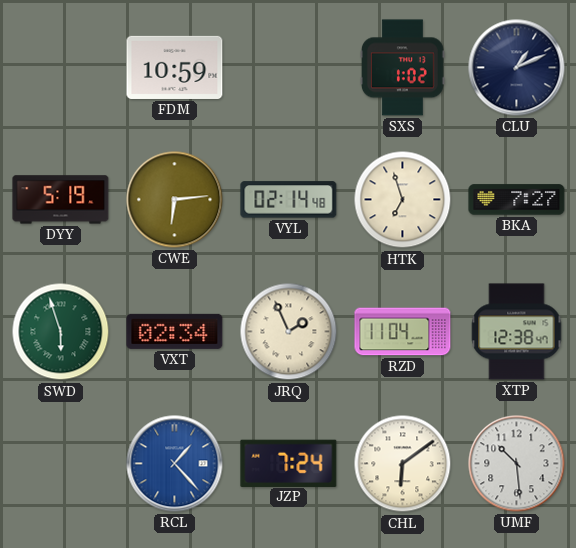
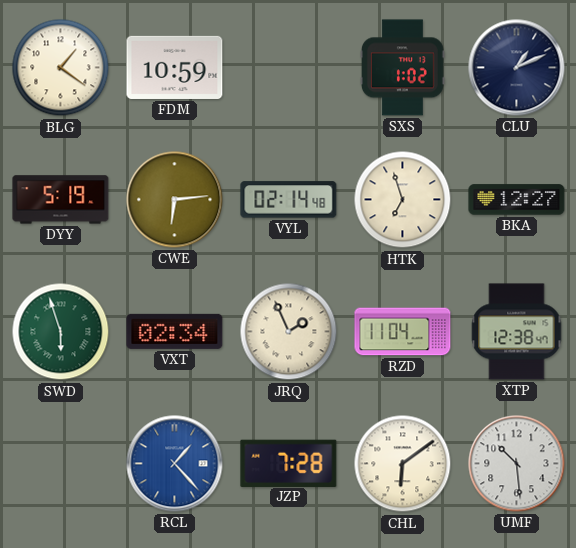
BLG: none -> 1:21
BKA: 7:27 -> 12:27
JZP: 7:24 -> 7:28
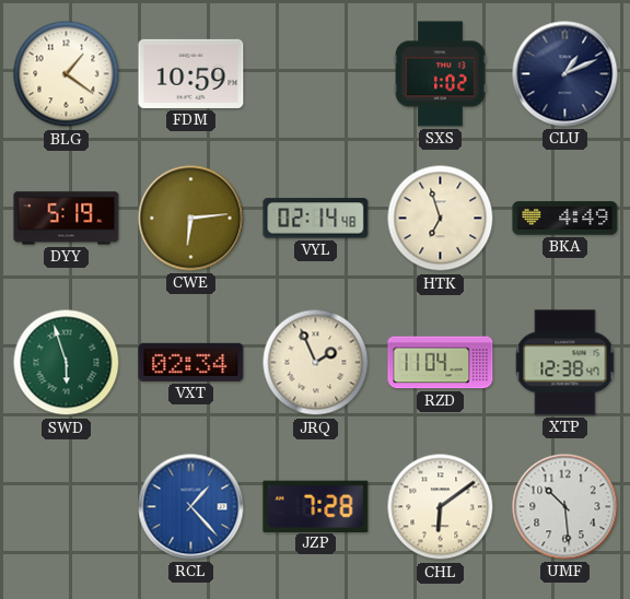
BKA: 12:27 -> 4:49
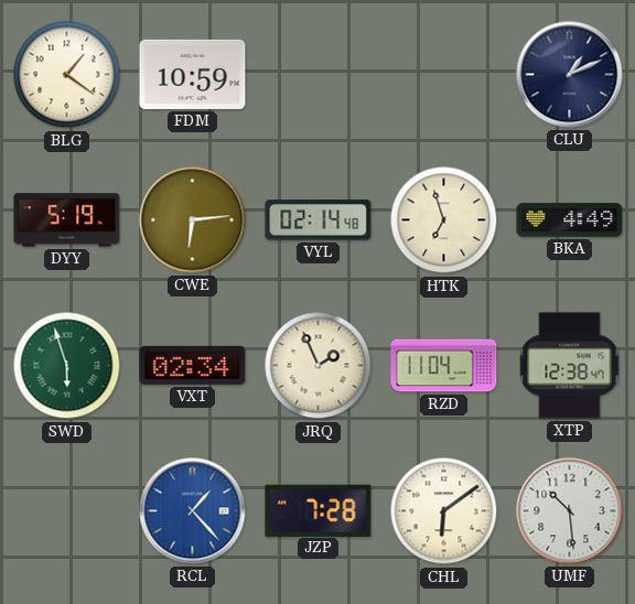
SXS: 1:02 -> none
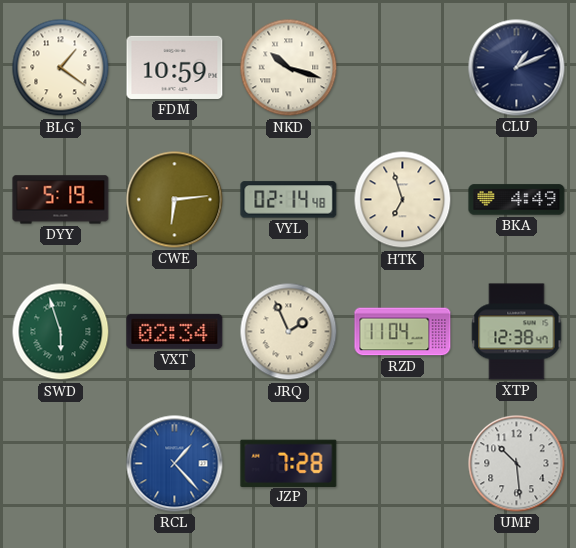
NKD: none -> 10:18
CHL: 6:09 -> none
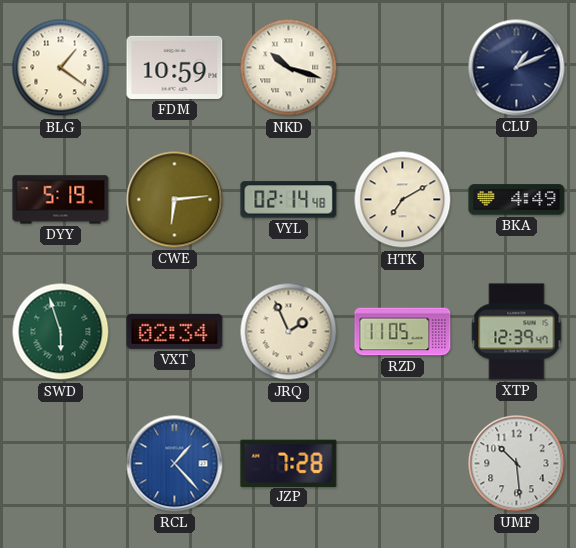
HTK: 6:57 -> 7:10
RZD: 11:04 -> 11:05
XTP: 12:38 -> 12:39
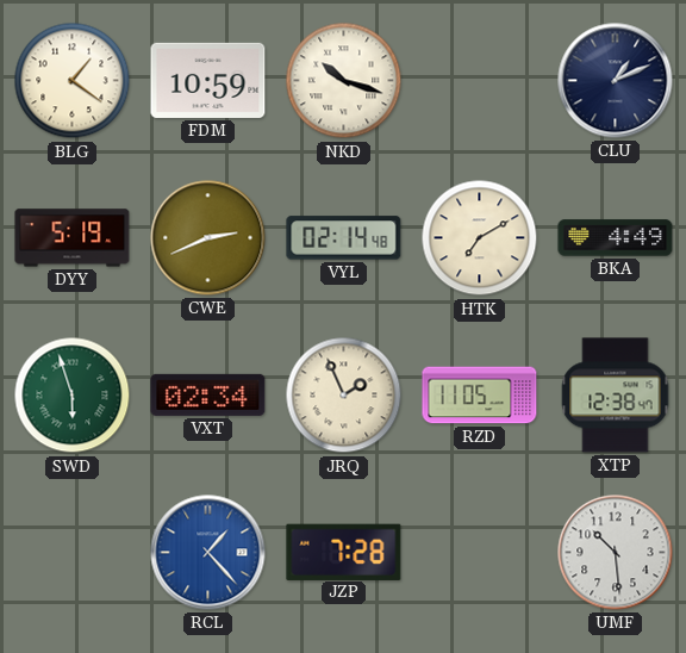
CWE: 6:14 -> 2:41
XTP: 12:39 -> 12:38
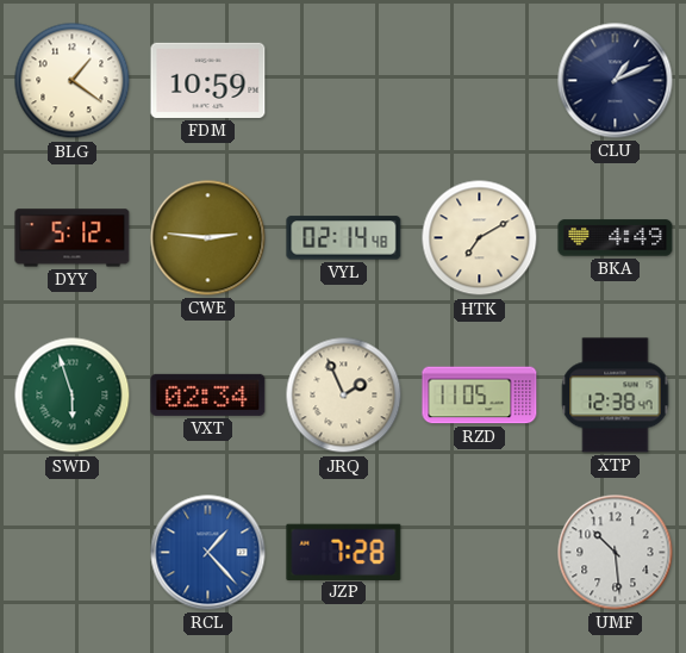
NKD: 10:18 -> none
DYY: 5:19 -> 5:12
CWE: 2:41 -> 2:46
